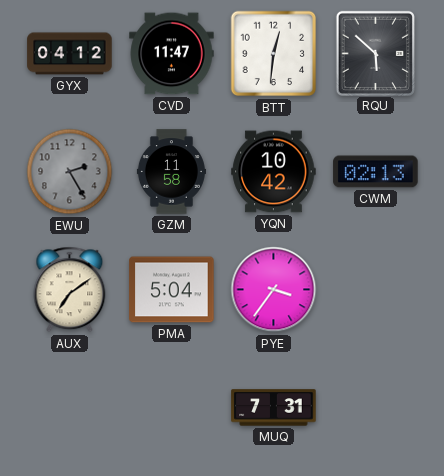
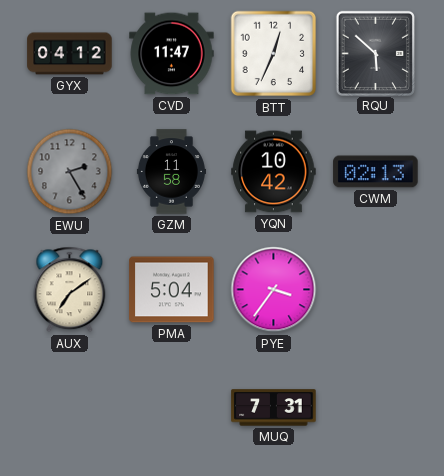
BTT: 12:31 -> 12:34
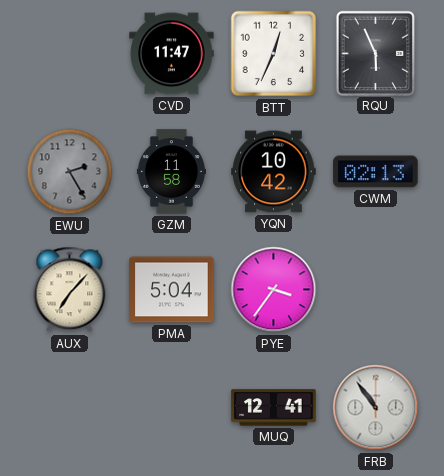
GYX: 04:12 -> none
RQU: 5:52 -> 5:56
AUX: 7:09 -> 7:07
MUQ: 7:31 -> 12:41
FRB: none -> 10:54
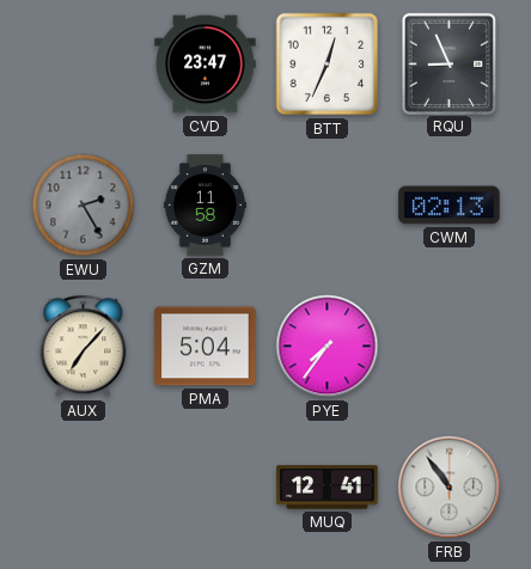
CVD: 11:47 -> 23:47
RQU: 5:56 -> 8:56
YQN: 10:42 -> none
PYE: 3:36 -> 7:36
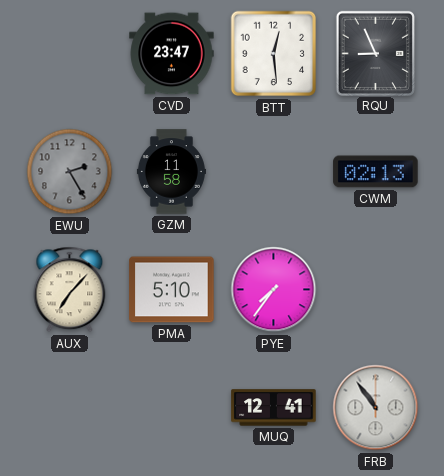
BTT: 12:34 -> 12:29
PMA: 5:04 -> 5:10
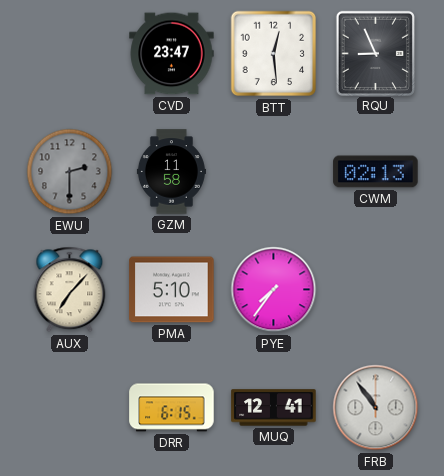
EWU: 2:25 -> 2:30
DRR: none -> 6:15
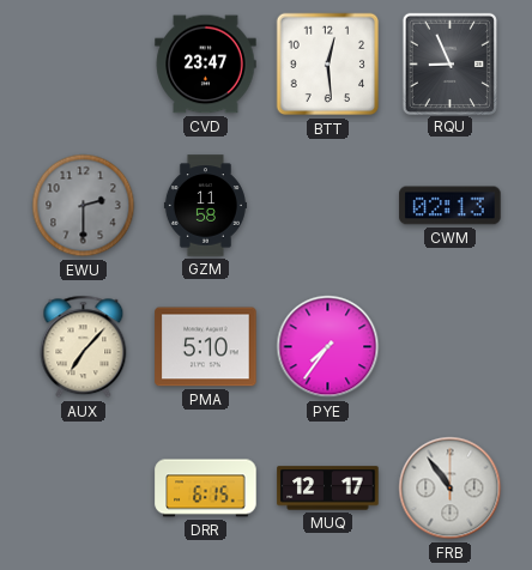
MUQ: 12:41 -> 12:17
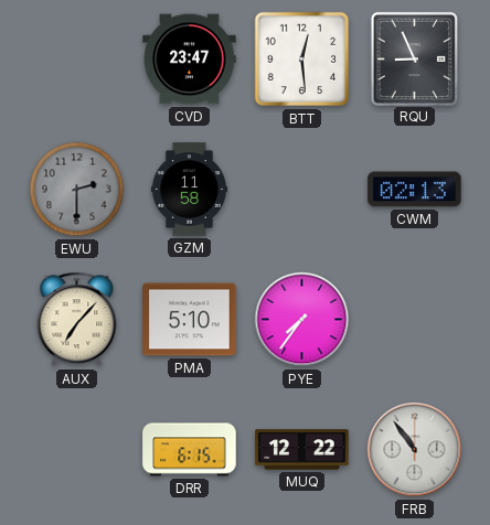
MUQ: 12:17 -> 12:22
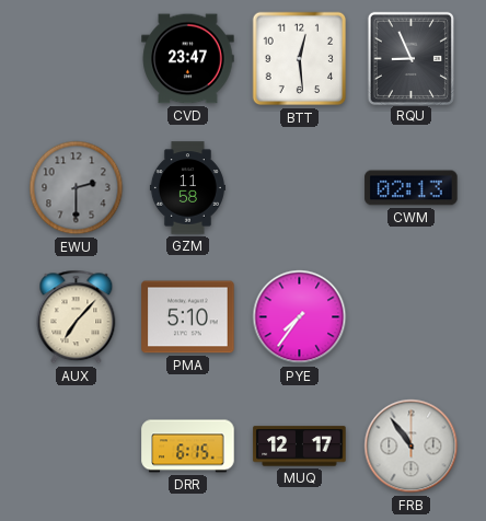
MUQ: 12:22 -> 12:17
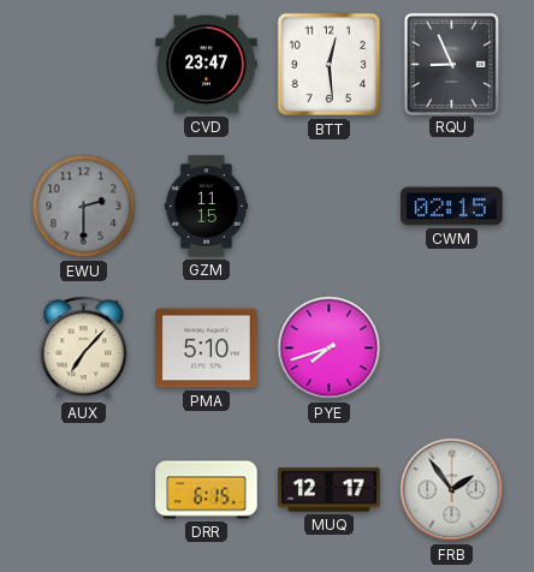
GZM: 11:58 -> 11:15
CWM: 02:13 -> 02:15
PYE: 7:36 -> 7:42
FRB: 10:54 -> 1:54
